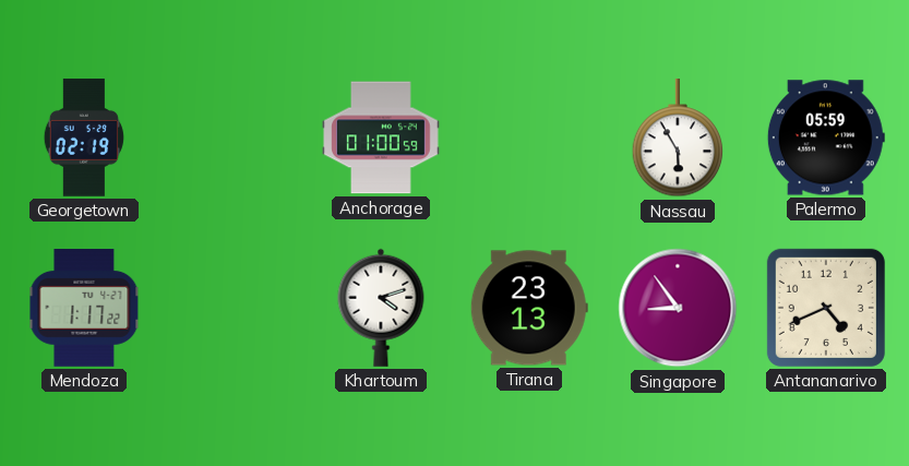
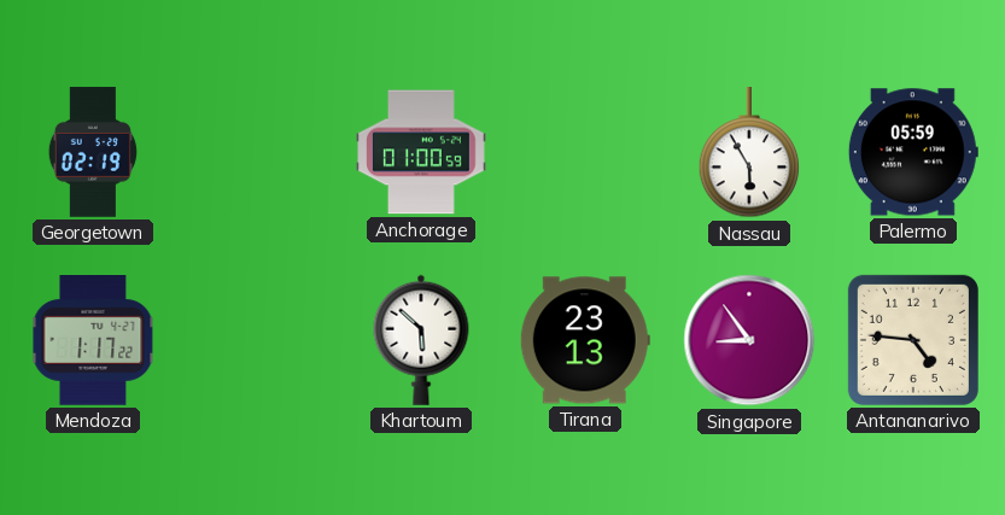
Khartoum: 4:12 -> 5:52
Antananarivo: 4:41 -> 4:46
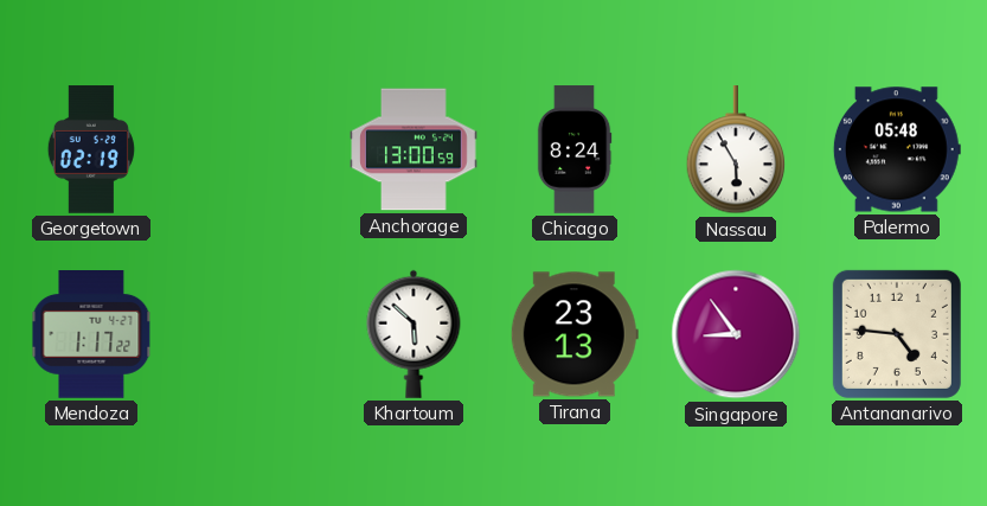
Anchorage: 01:00 -> 13:00
Chicago: none -> 8:24
Palermo: 05:59 -> 05:48
